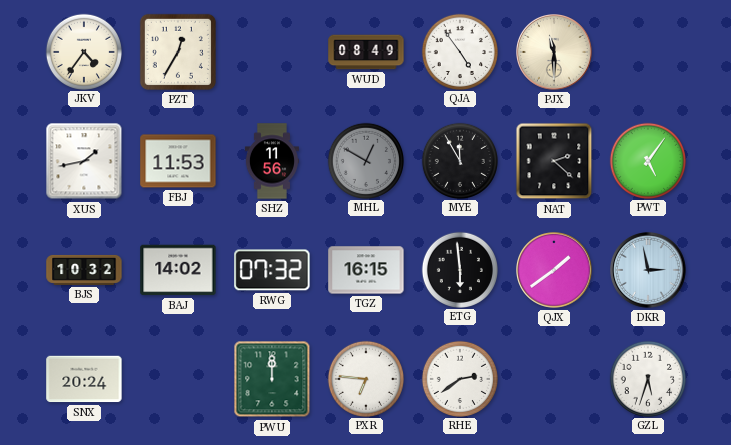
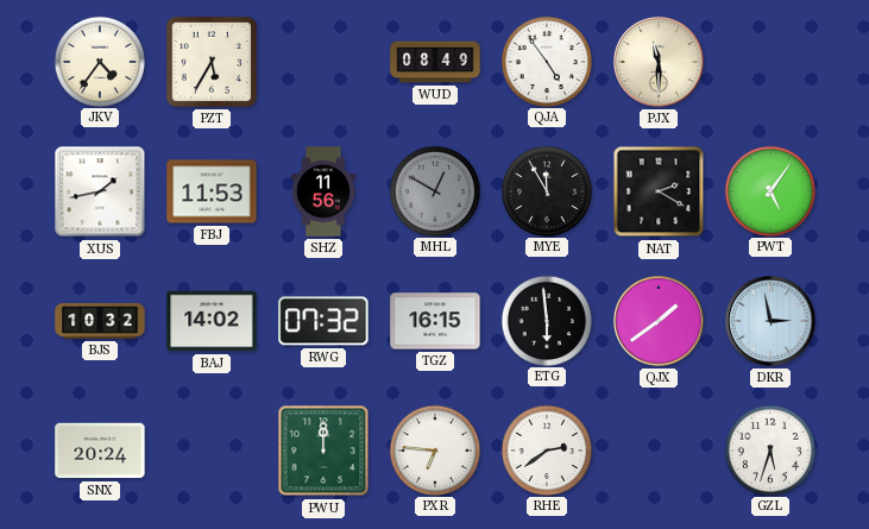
PZT: 12:35 -> 5:35
NAT: 2:22 -> 2:20
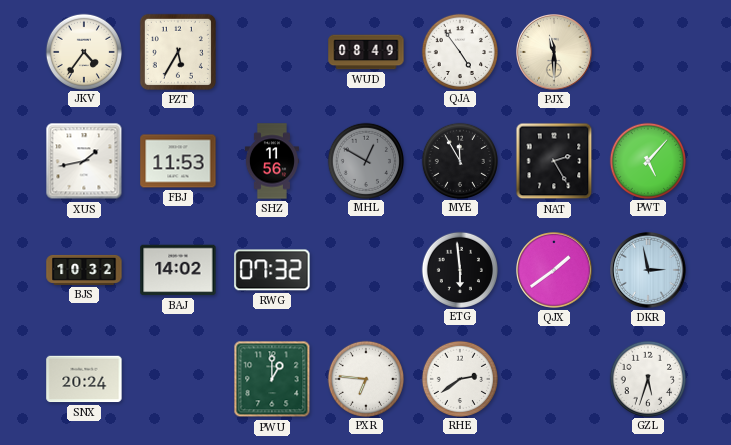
NAT: 2:20 -> 2:25
PWT: 5:06 -> 5:07
TGZ: 16:15 -> none
PWU: 12:00 -> 1:00
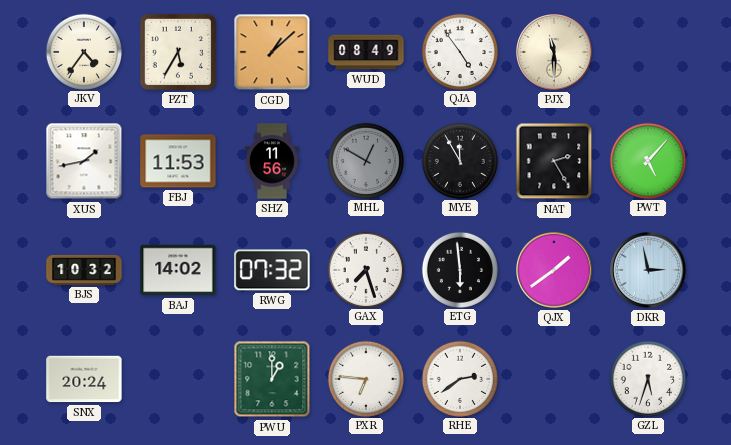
CGD: none -> 1:08
GAX: none -> 7:27
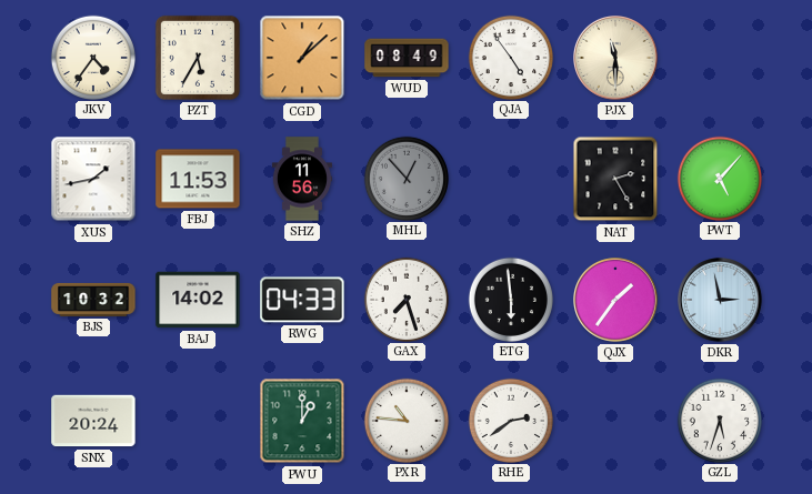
MHL: 12:50 -> 12:53
MYE: 11:55 -> none
RWG: 07:32 -> 04:33
QJX: 1:39 -> 1:36
PXR: 6:46 -> 10:46
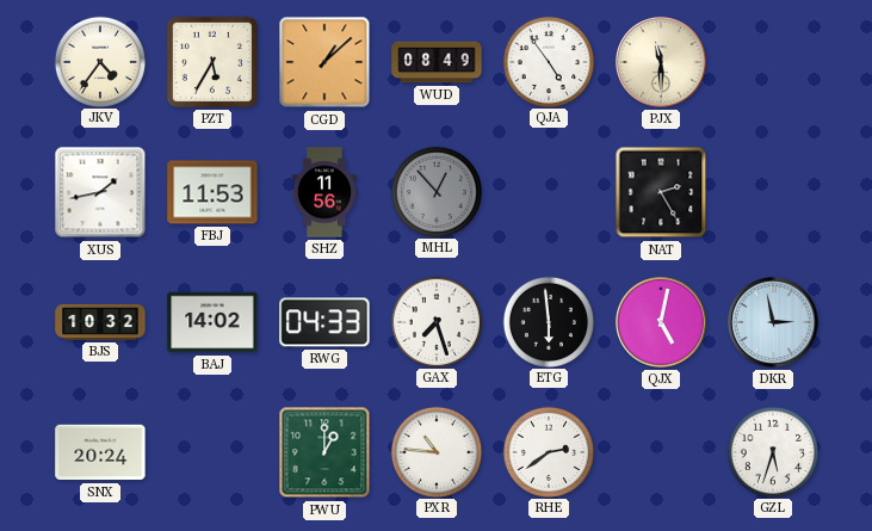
PWT: 5:07 -> none
QJX: 1:36 -> 5:02
